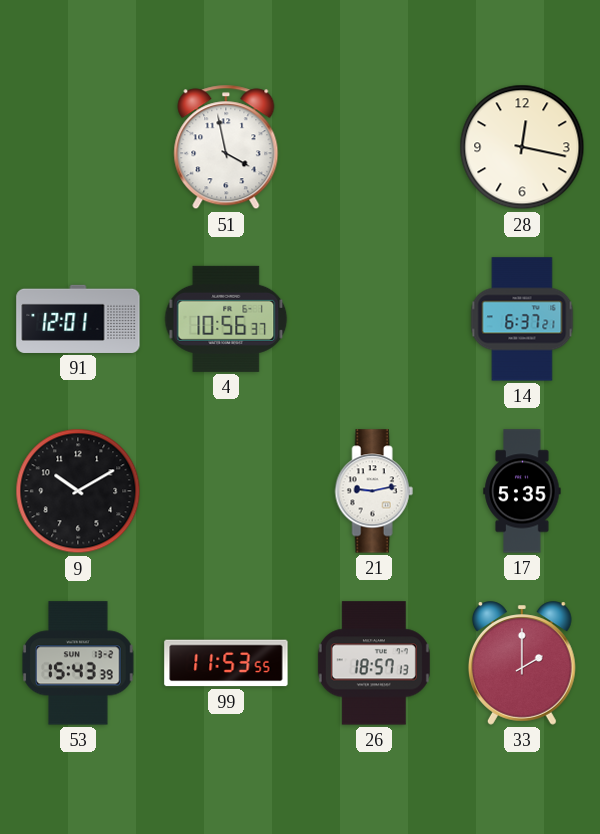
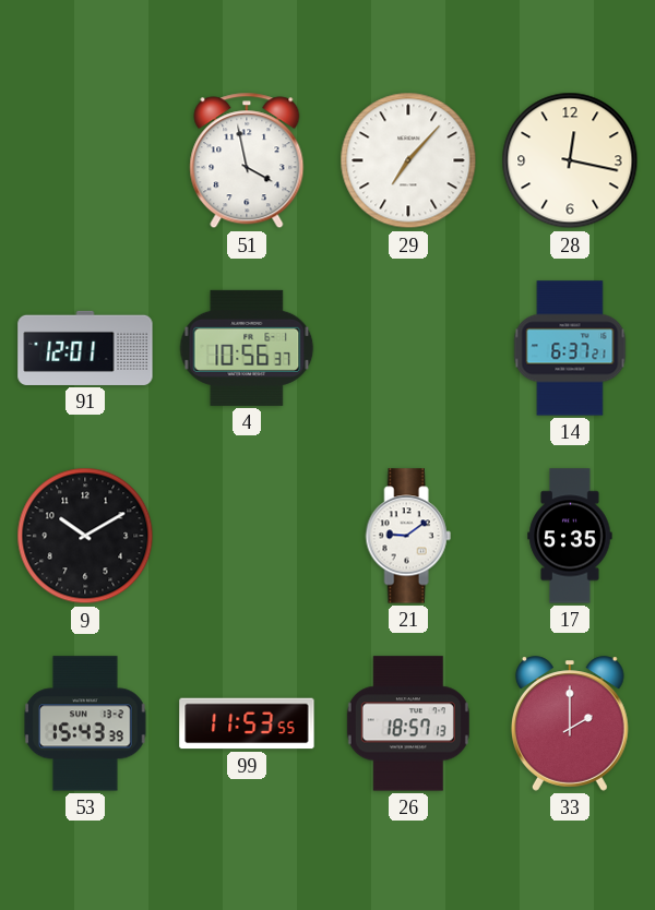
29: none -> 7:07
21: 9:13 -> 9:09
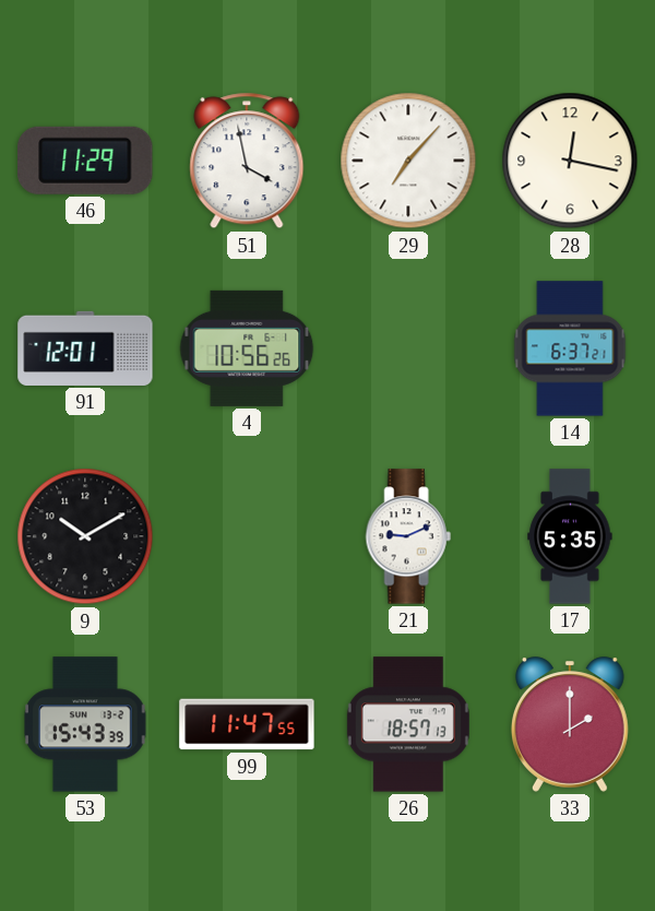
46: none -> 11:29
4: 10:56:37 -> 10:56:26
21: 9:09 -> 9:11
99: 11:53 -> 11:47
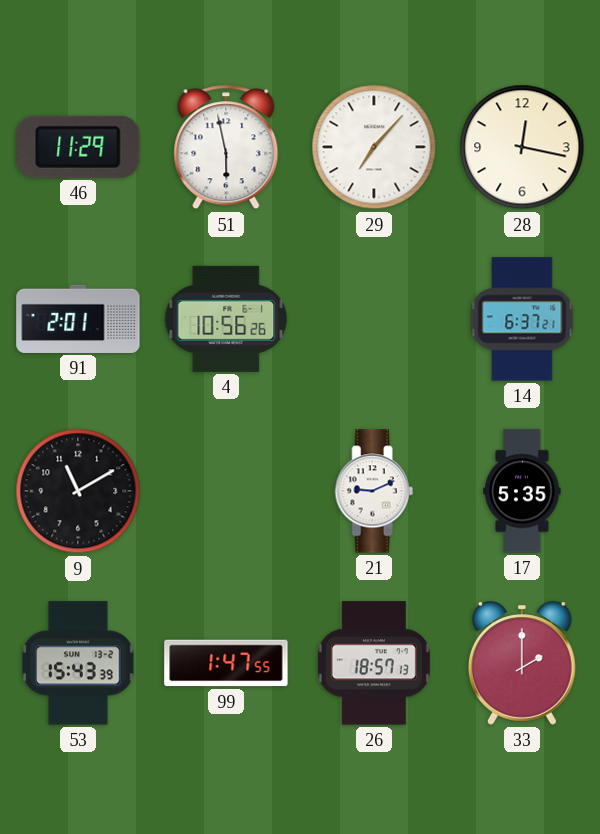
51: 3:58 -> 5:58
91: 12:01 -> 2:01
9: 10:10 -> 11:10
99: 11:47 -> 1:47
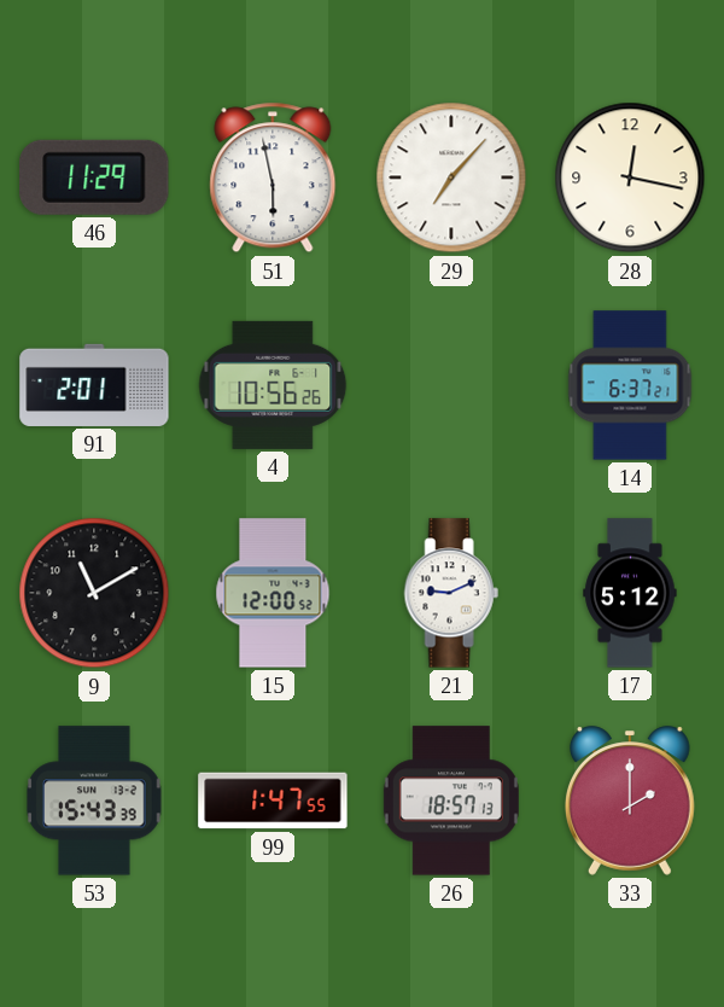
15: none -> 12:00
17: 5:35 -> 5:12
